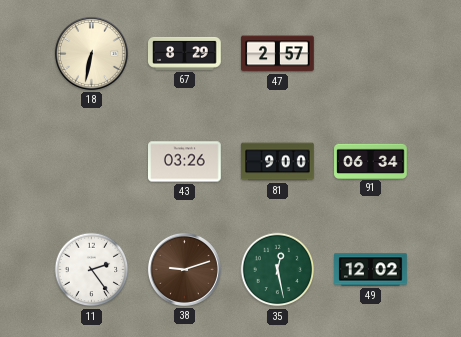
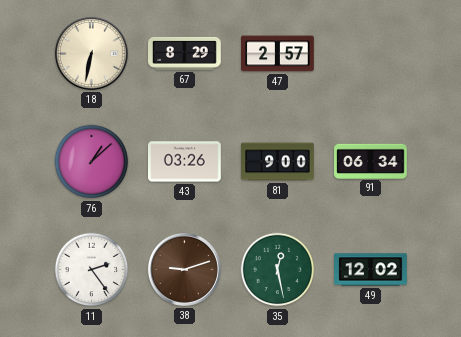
76: none -> 1:08
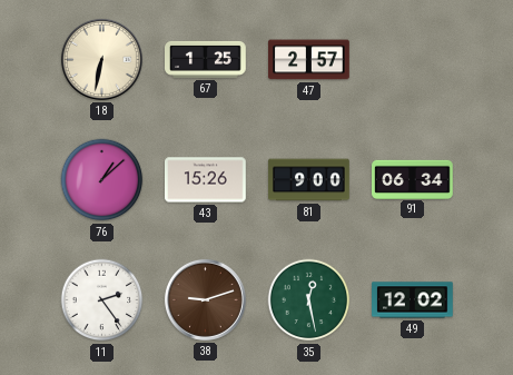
67: 8:29 -> 1:25
43: 03:26 -> 15:26
